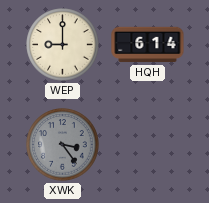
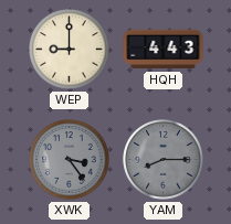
HQH: 6:14 -> 4:43
YAM: none -> 8:15
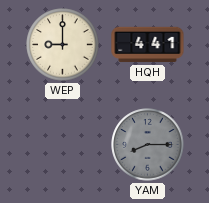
HQH: 4:43 -> 4:41
XWK: 3:24 -> none
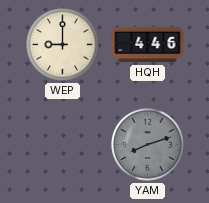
HQH: 4:41 -> 4:46
YAM: 8:15 -> 8:12
